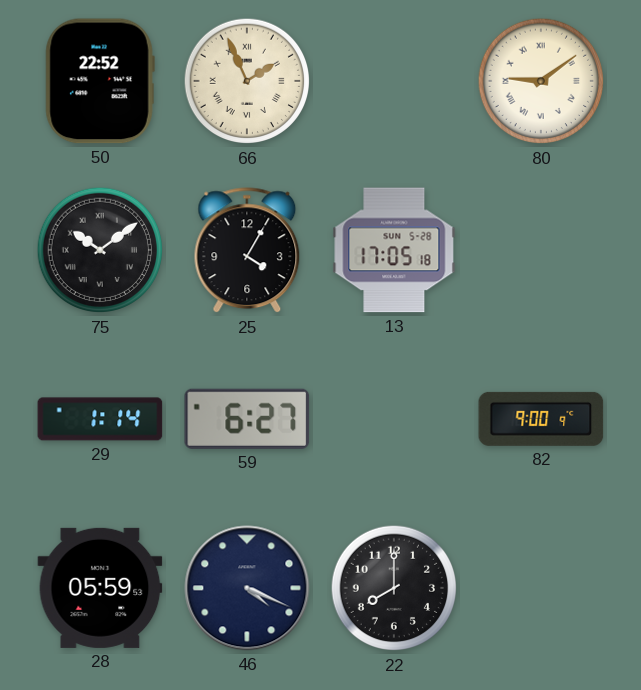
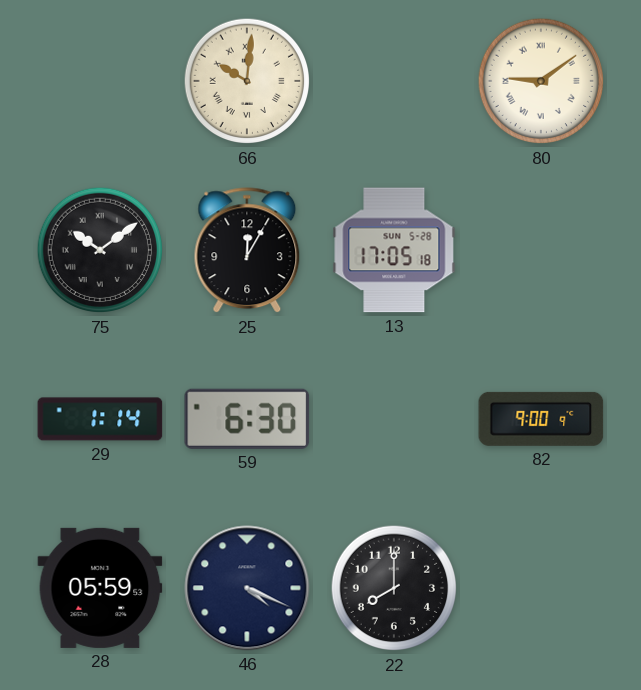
50: 22:52 -> none
66: 1:56 -> 10:01
25: 4:05 -> 12:05
59: 6:27 -> 6:30
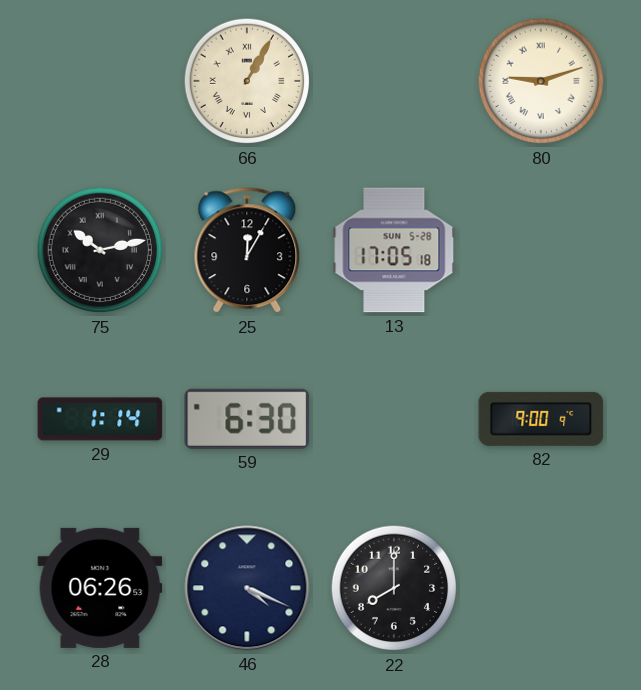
66: 10:01 -> 1:05
80: 9:09 -> 9:12
75: 10:09 -> 10:13
28: 05:59 -> 06:26
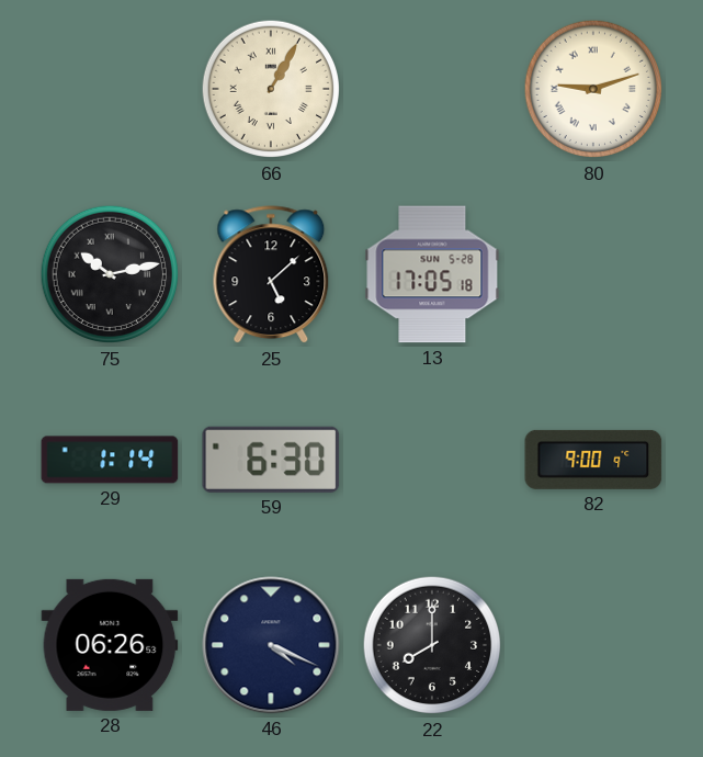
25: 12:05 -> 5:08
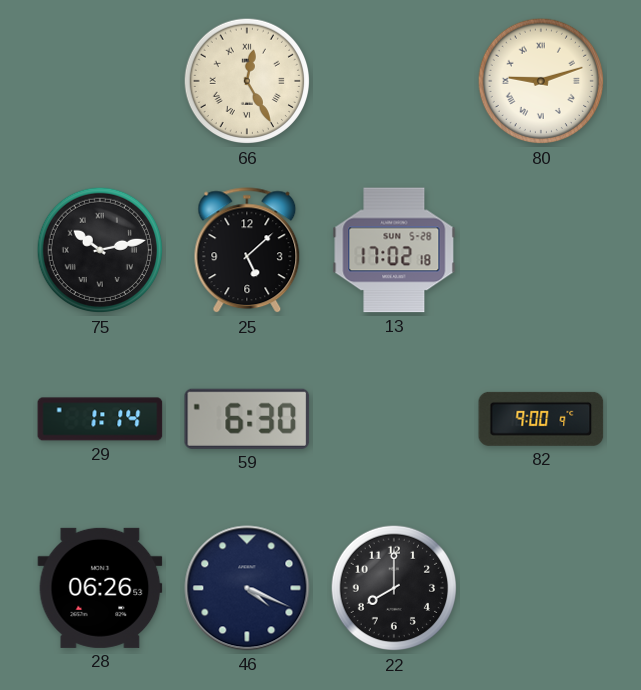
66: 1:05 -> 12:25
13: 17:05 -> 17:02
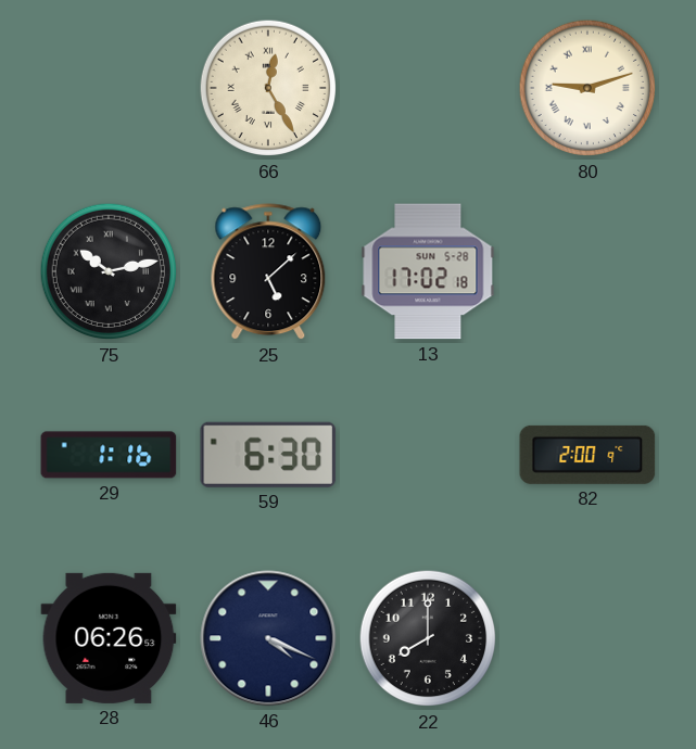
29: 1:14 -> 1:16
82: 9:00 -> 2:00
